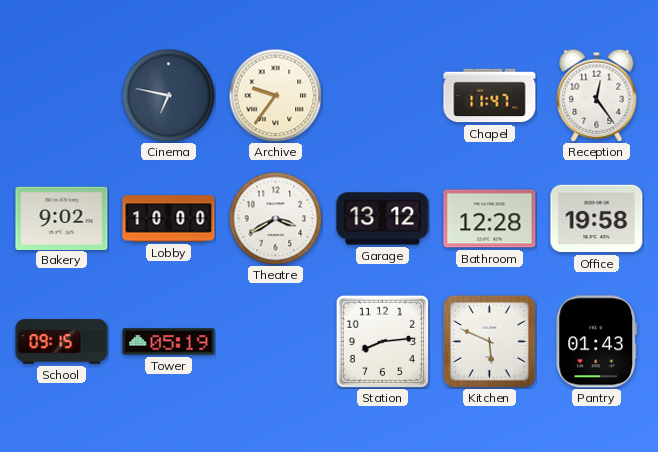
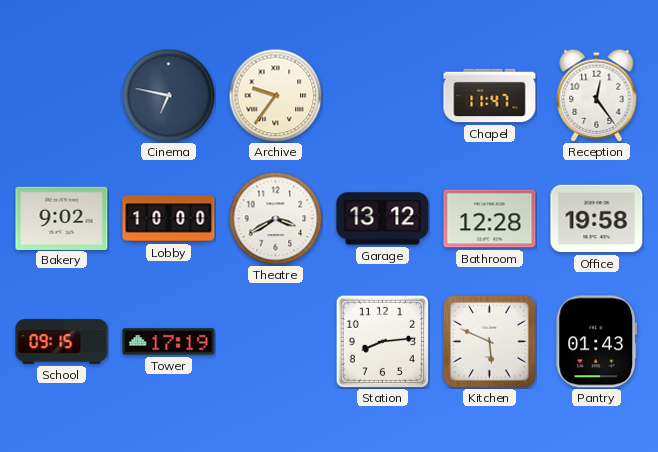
Tower: 05:19 -> 17:19
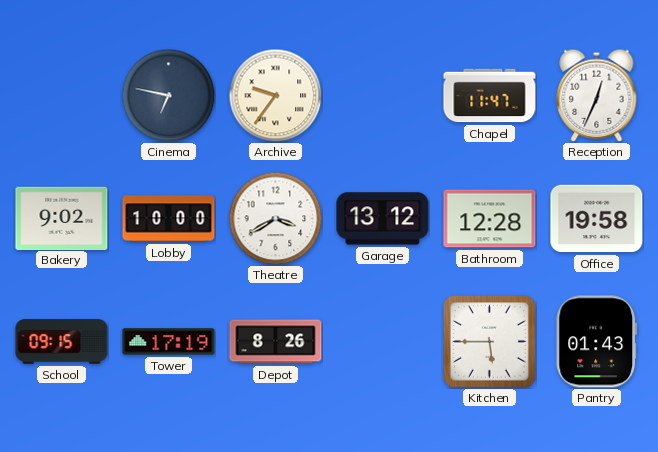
Reception: 12:24 -> 12:34
Depot: none -> 8:26
Station: 8:14 -> none
Kitchen: 5:49 -> 5:45
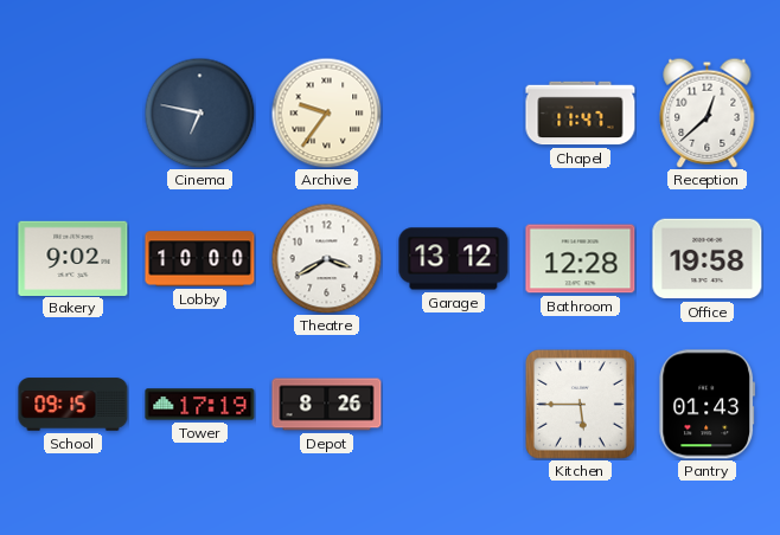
Reception: 12:34 -> 12:38
